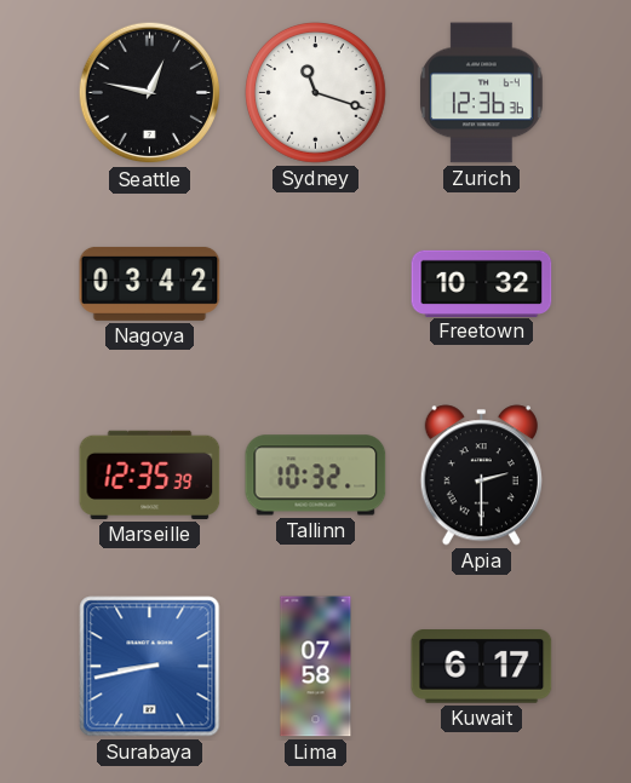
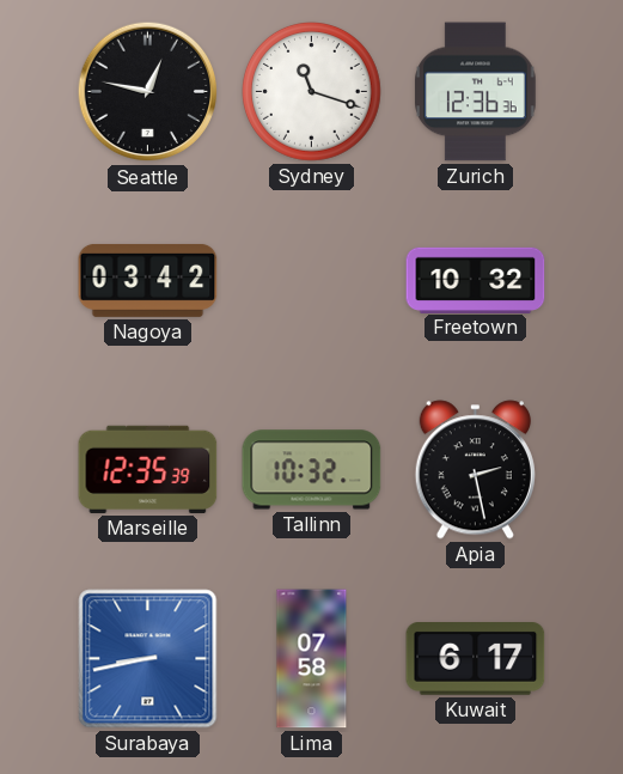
Apia: 2:30 -> 2:28
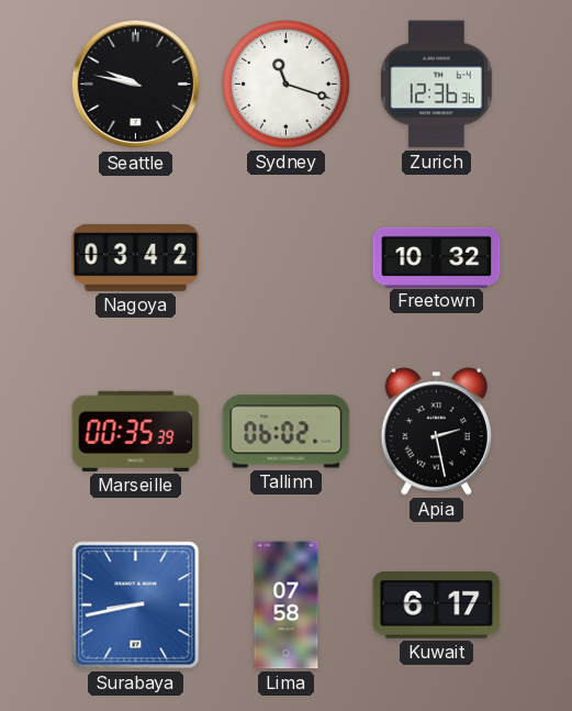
Seattle: 12:47 -> 9:47
Marseille: 12:35 -> 00:35
Tallinn: 10:32 -> 06:02
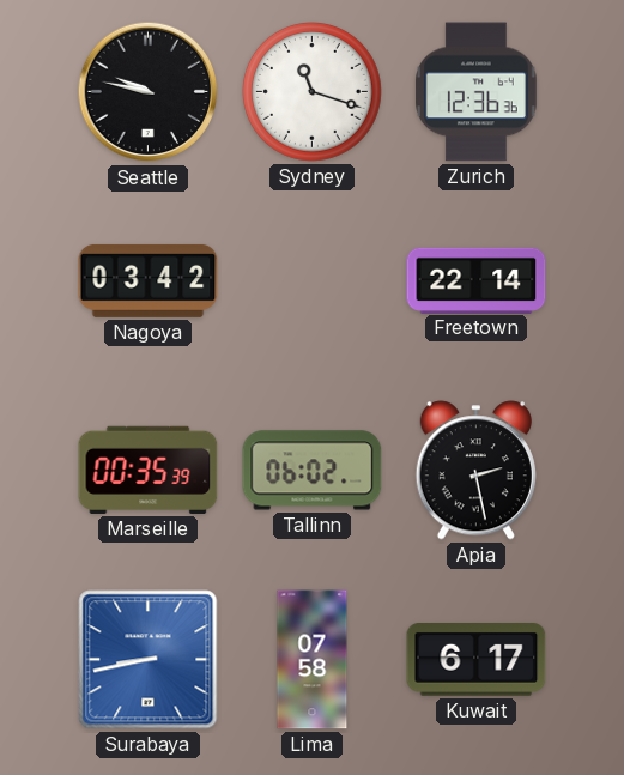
Freetown: 10:32 -> 22:14
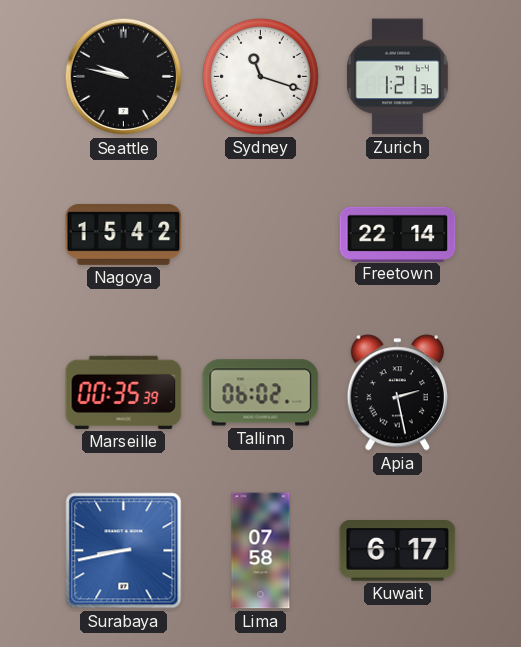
Zurich: 12:36 -> 1:21
Nagoya: 03:42 -> 15:42
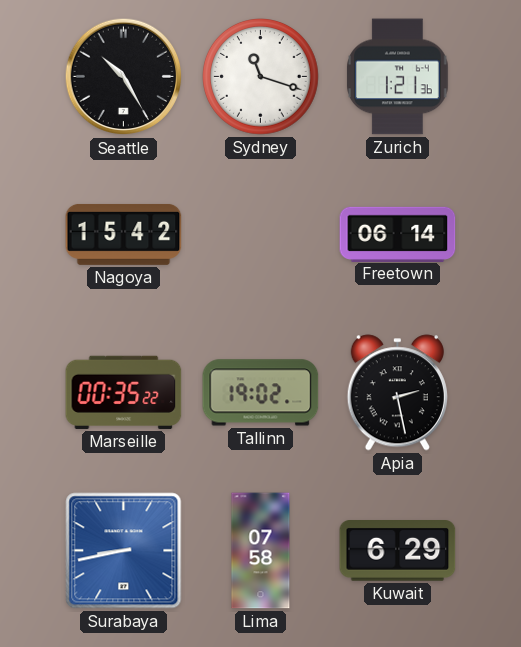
Seattle: 9:47 -> 10:25
Freetown: 22:14 -> 06:14
Marseille: 00:35:39 -> 00:35:22
Tallinn: 06:02 -> 19:02
Kuwait: 6:17 -> 6:29
